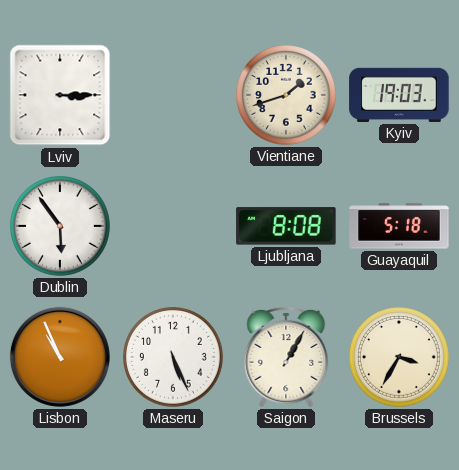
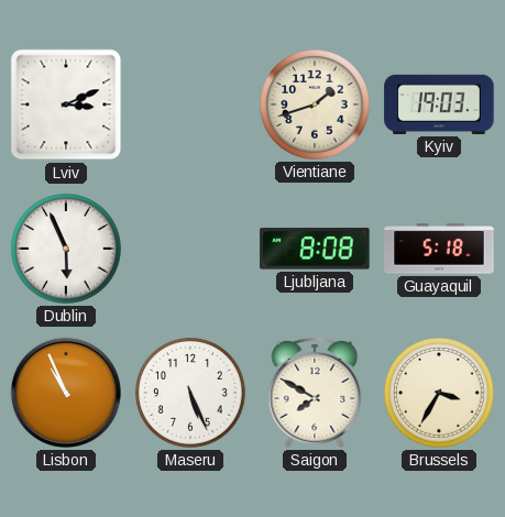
Lviv: 3:15 -> 3:11
Dublin: 5:54 -> 5:56
Saigon: 1:05 -> 7:50
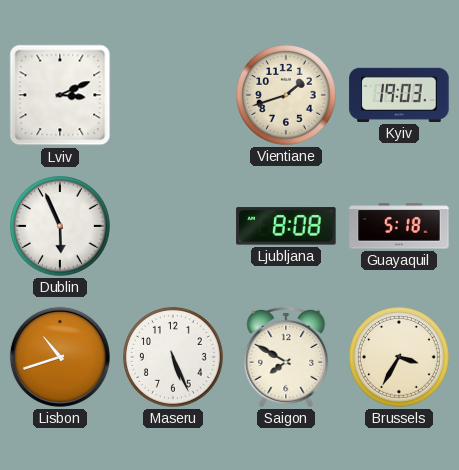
Lisbon: 10:56 -> 10:42
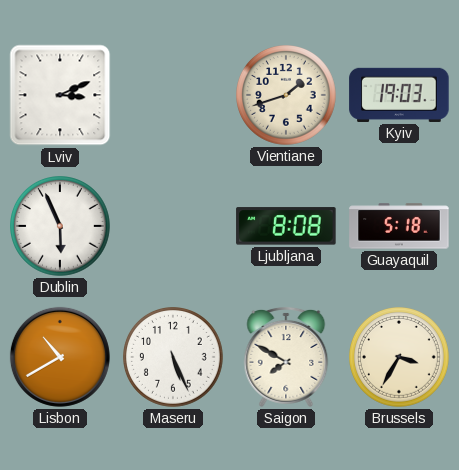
Lisbon: 10:42 -> 10:40
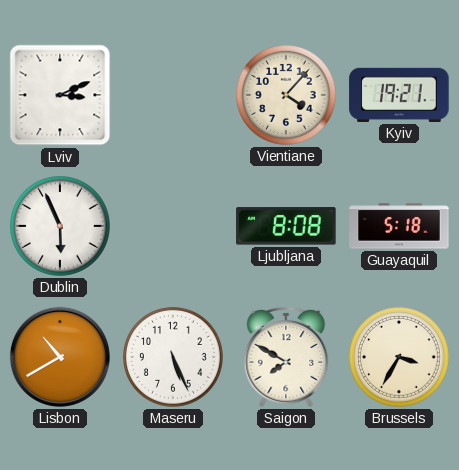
Vientiane: 1:42 -> 4:07
Kyiv: 19:03 -> 19:21
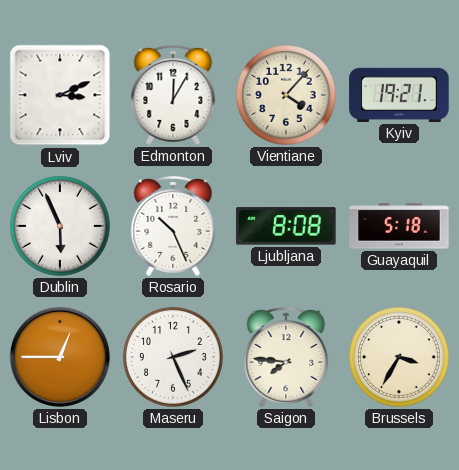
Edmonton: none -> 12:05
Rosario: none -> 10:26
Lisbon: 10:40 -> 12:45
Maseru: 5:26 -> 2:26
Saigon: 7:50 -> 7:46
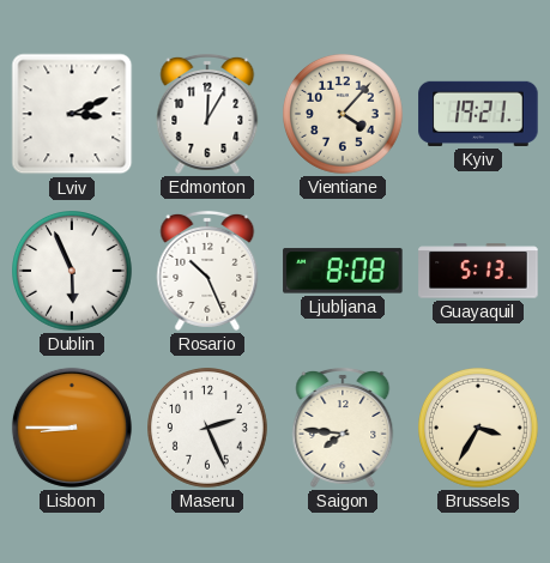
Guayaquil: 5:18 -> 5:13
Lisbon: 12:45 -> 8:45
